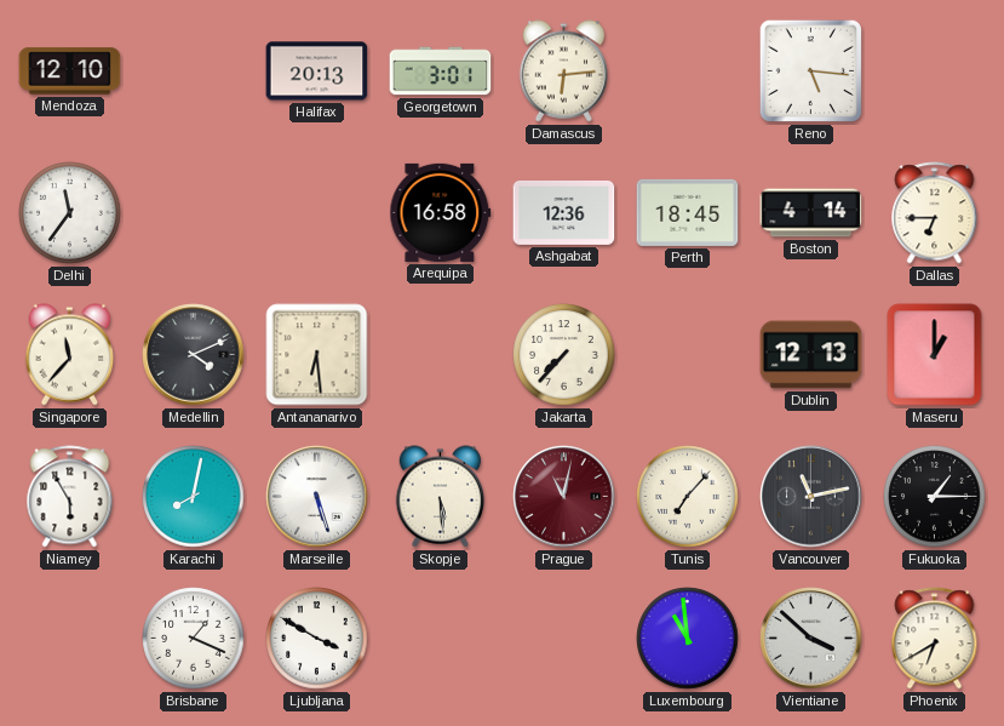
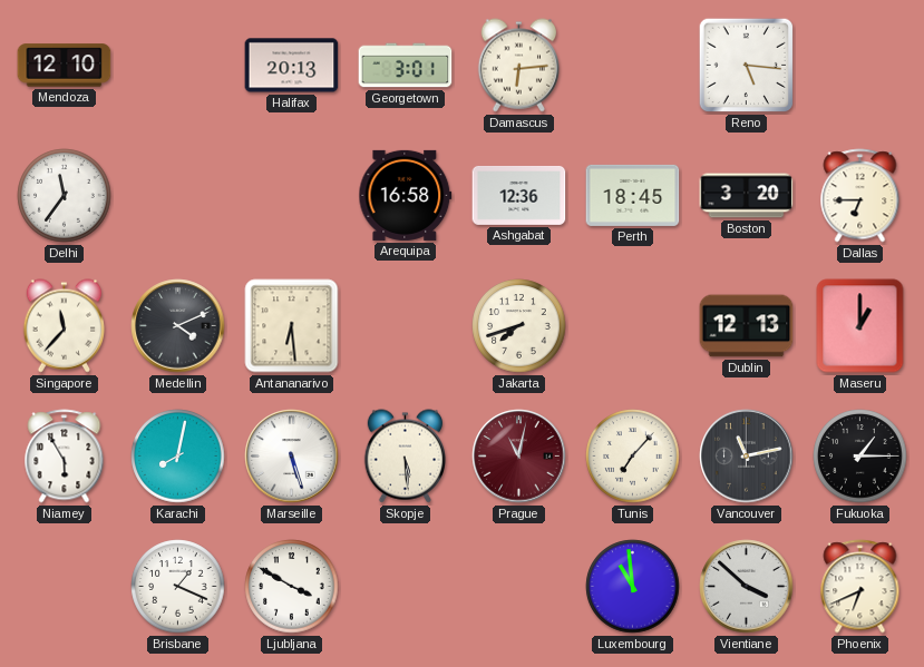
Boston: 4:14 -> 3:20
Jakarta: 7:37 -> 7:42
Phoenix: 6:40 -> 6:41
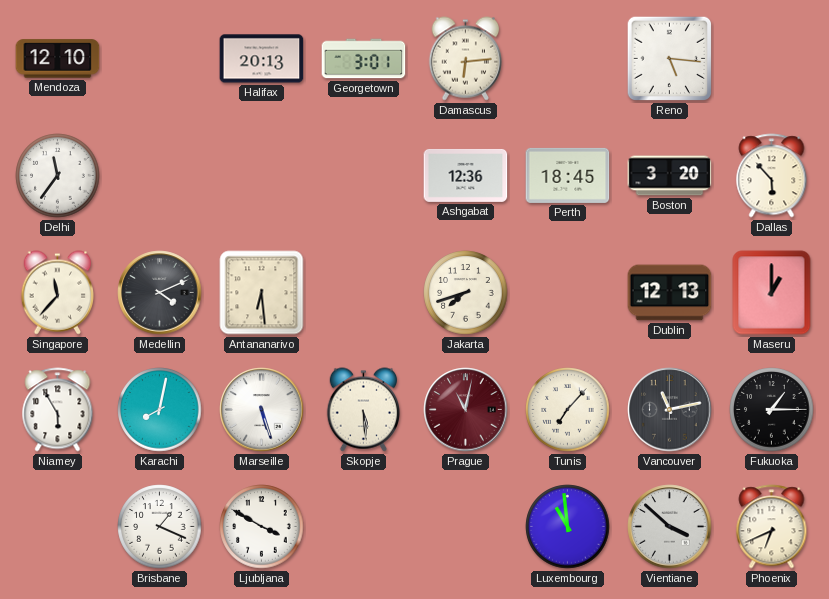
Arequipa: 16:58 -> none
Dallas: 6:45 -> 5:53
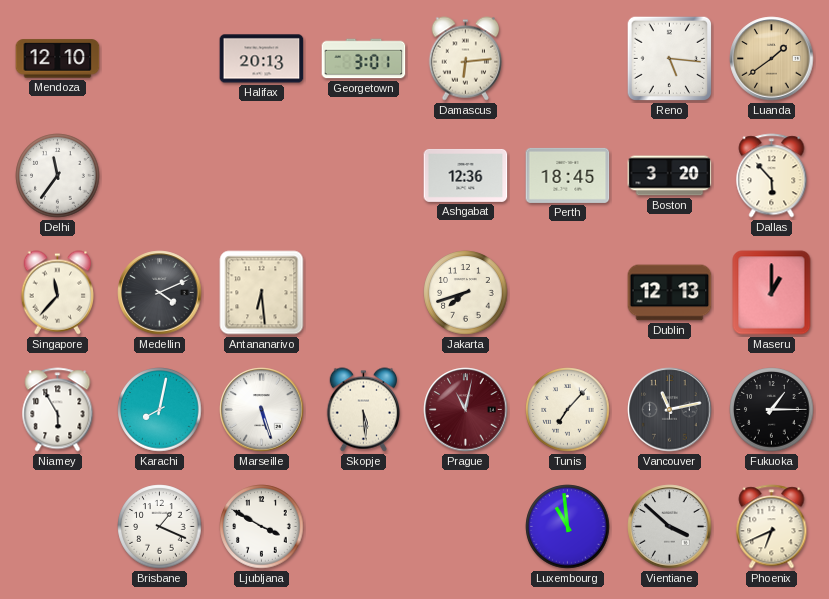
Luanda: none -> 1:39
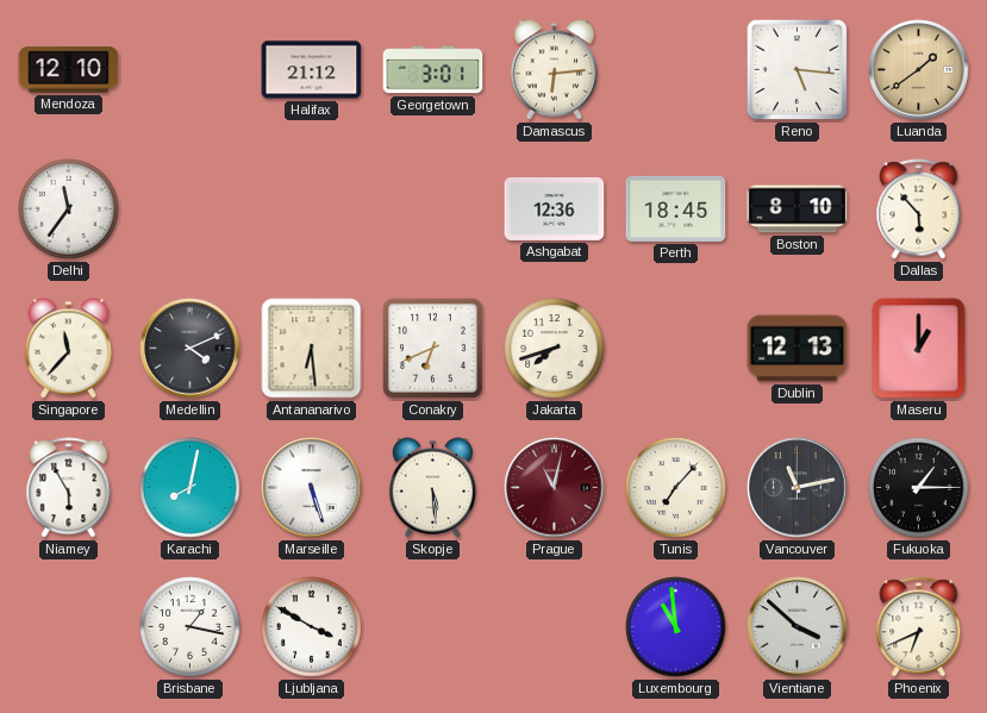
Halifax: 20:13 -> 21:12
Boston: 3:20 -> 8:10
Conakry: none -> 6:41
Brisbane: 1:19 -> 1:17
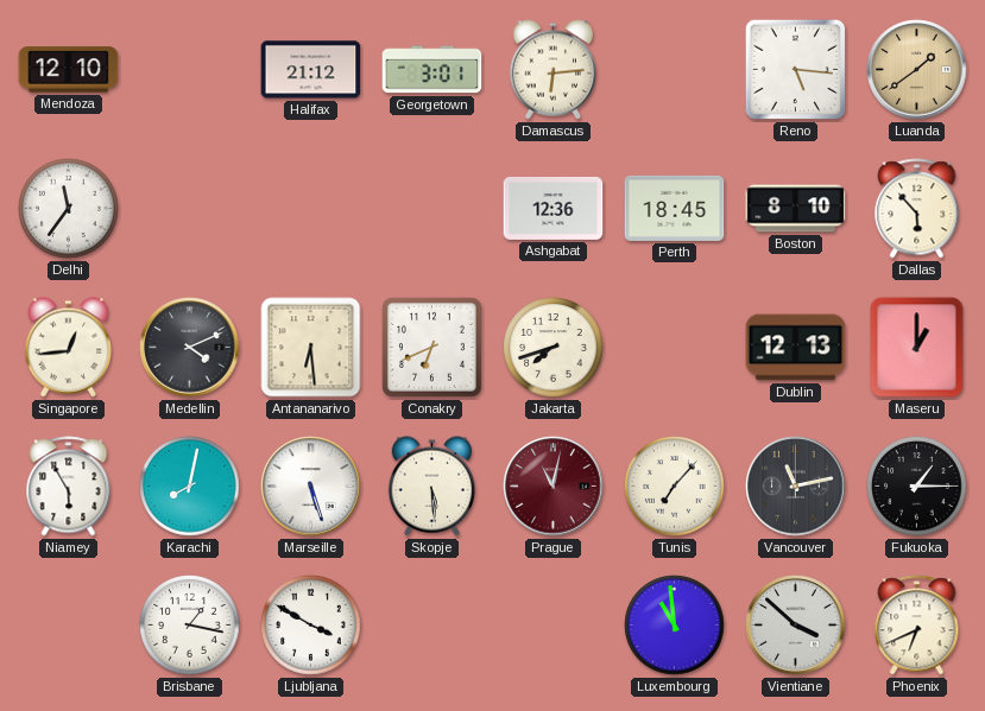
Singapore: 11:37 -> 12:44
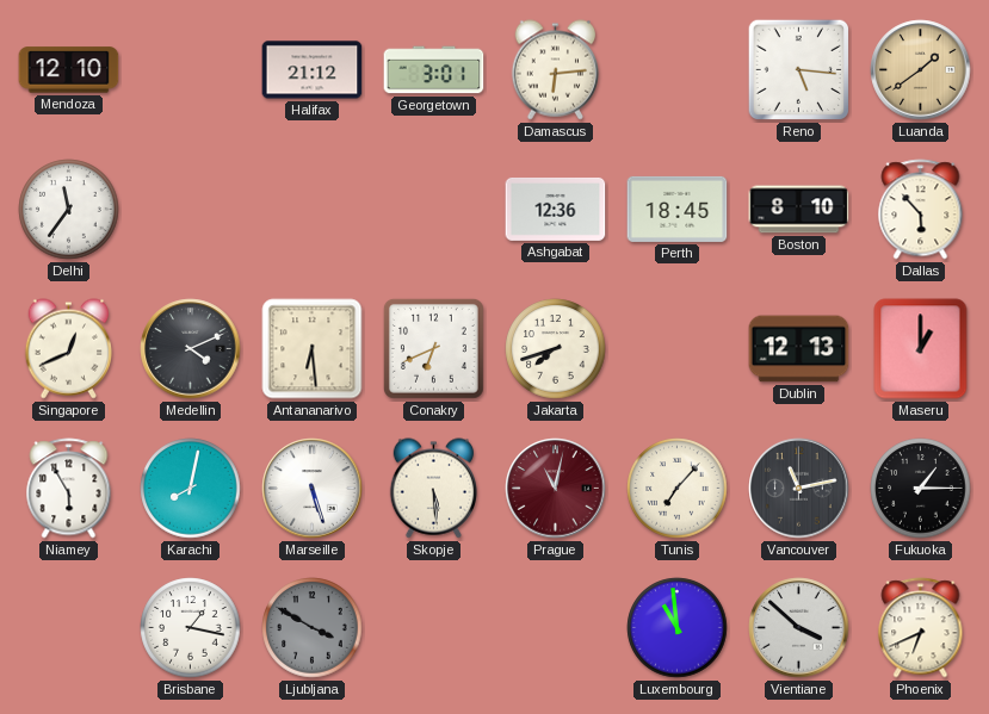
Singapore: 12:44 -> 12:41
Ljubljana dial: white -> grey
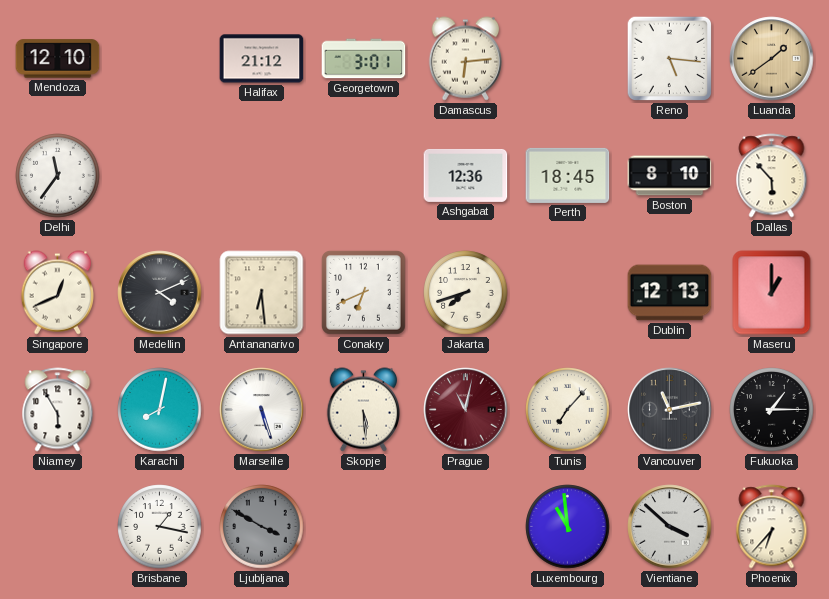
Phoenix: 6:41 -> 6:37
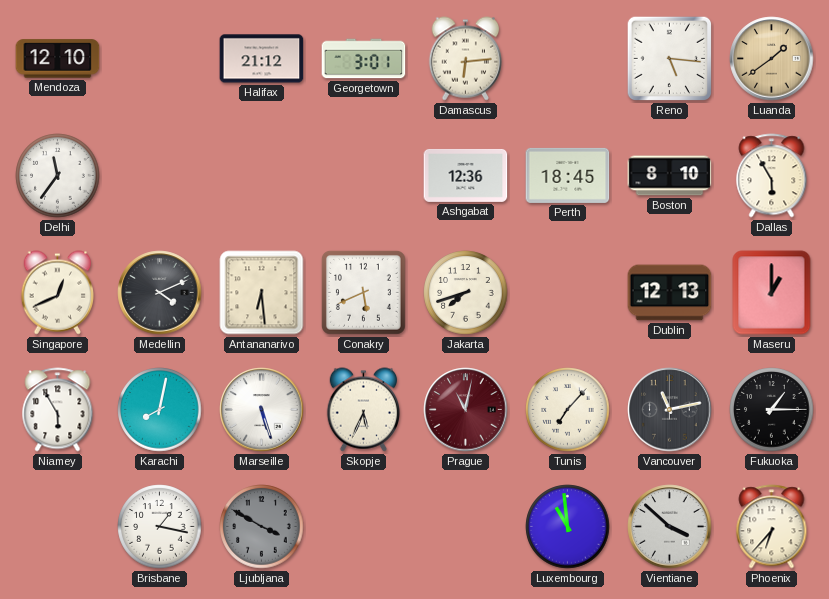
Dallas: 5:53 -> 5:55
Conakry: 6:41 -> 5:41
Skopje: 5:29 -> 5:34
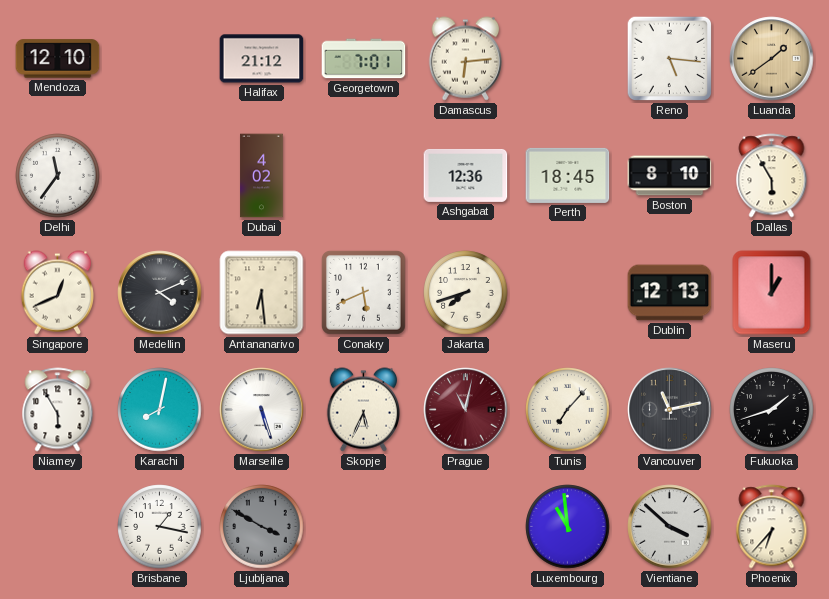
Georgetown: 3:01 -> 7:01
Dubai: none -> 4:02
Fukuoka: 1:15 -> 1:42
